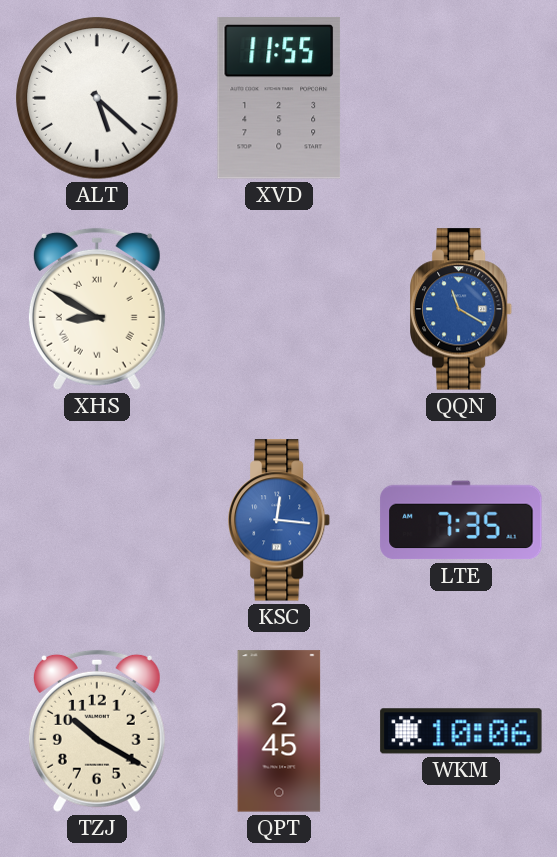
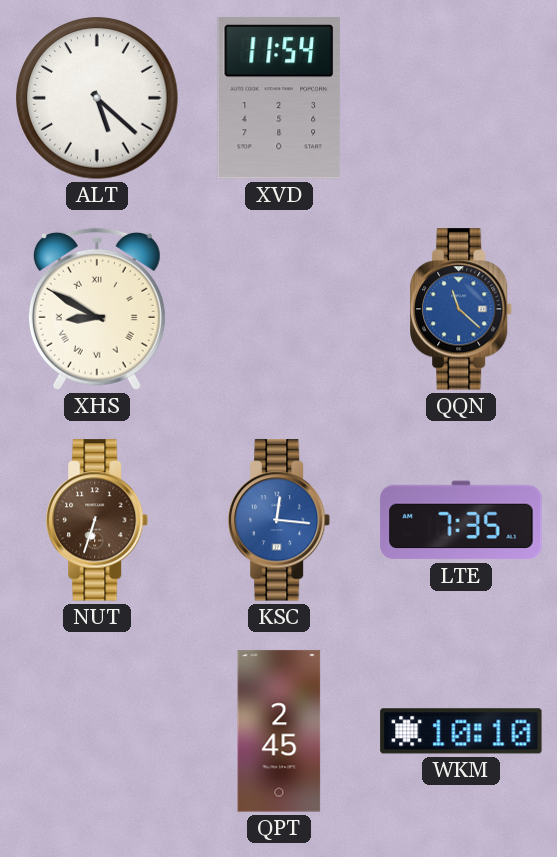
XVD: 11:55 -> 11:54
QQN: 11:20 -> 11:22
NUT: none -> 6:33
TZJ: 10:20 -> none
WKM: 10:06 -> 10:10
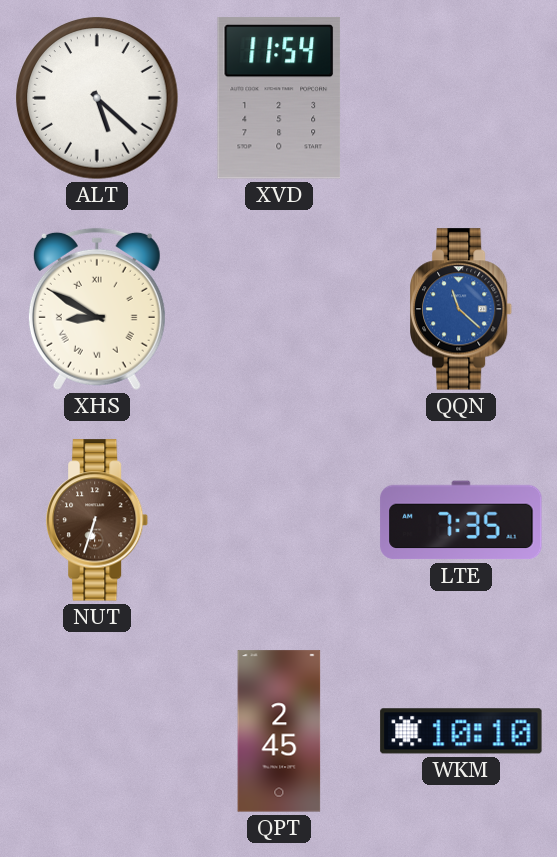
KSC: 12:16 -> none
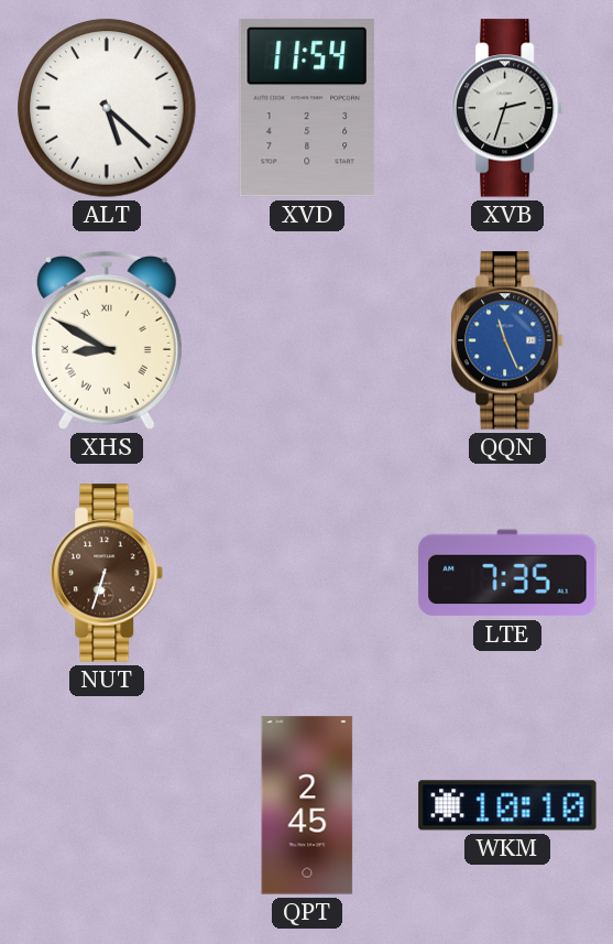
XVB: none -> 2:33
QQN: 11:22 -> 11:26
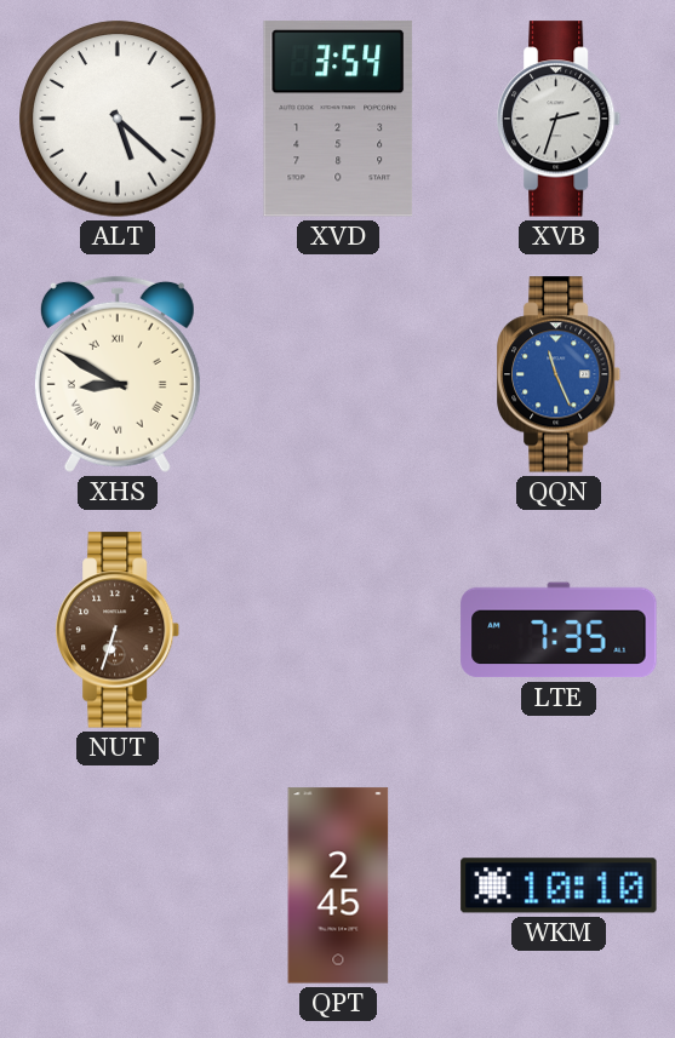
XVD: 11:54 -> 3:54
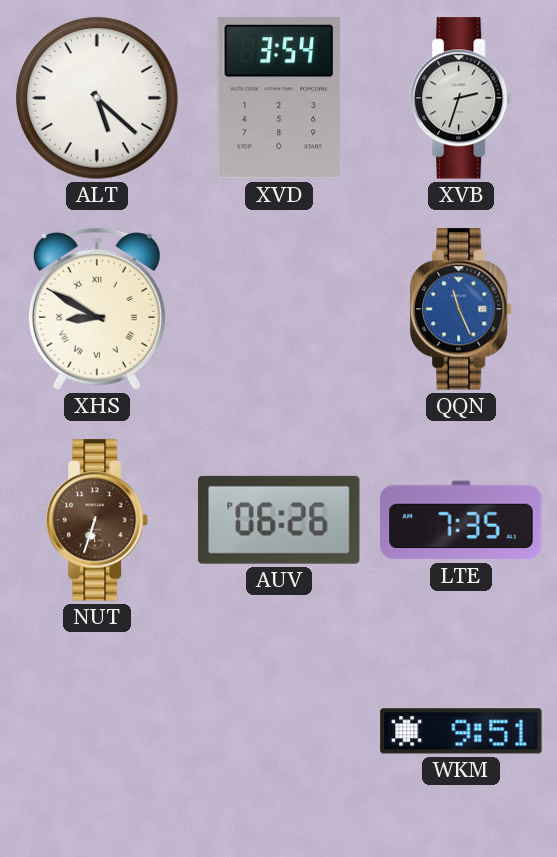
AUV: none -> 06:26
QPT: 2:45 -> none
WKM: 10:10 -> 9:51
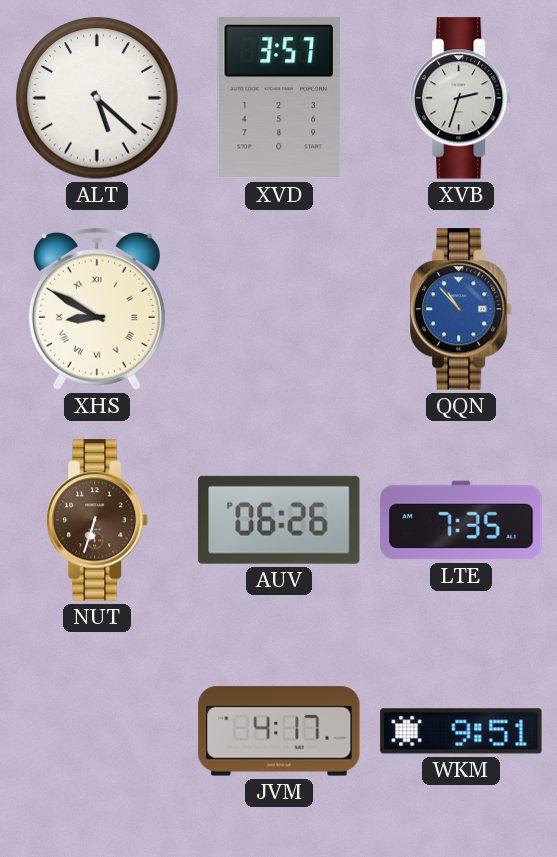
XVD: 3:54 -> 3:57
QQN: 11:26 -> 10:53
JVM: none -> 4:17
